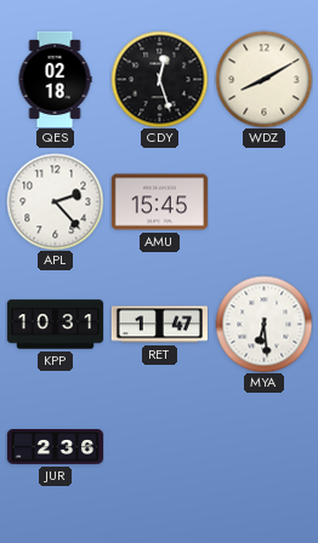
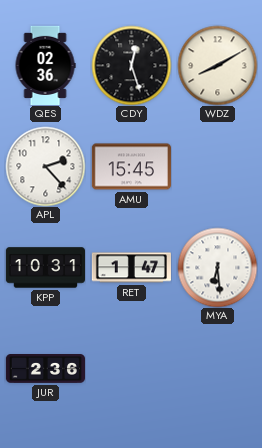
QES: 02:18 -> 02:36
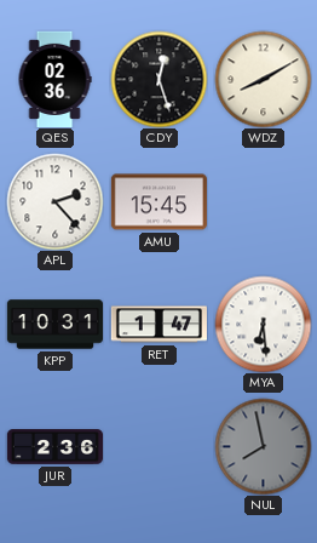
NUL: none -> 7:58
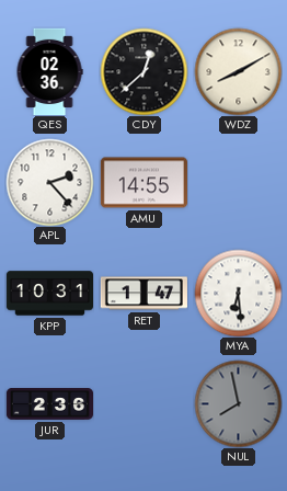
CDY: 12:27 -> 12:38
AMU: 15:45 -> 14:55
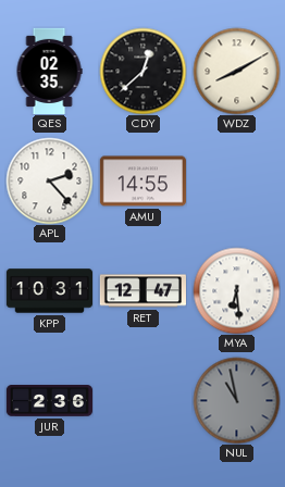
QES: 02:36 -> 02:35
RET: 1:47 -> 12:47
NUL: 7:58 -> 10:58
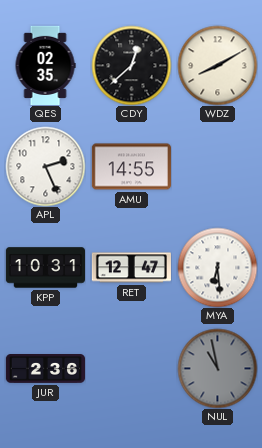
APL: 2:23 -> 2:26
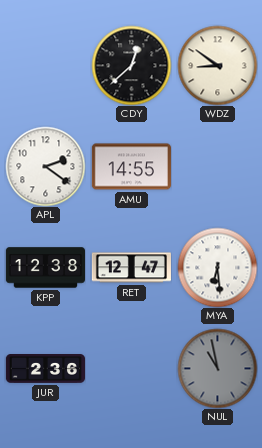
QES: 02:35 -> none
WDZ: 8:10 -> 8:51
APL: 2:26 -> 2:21
KPP: 10:31 -> 12:38
